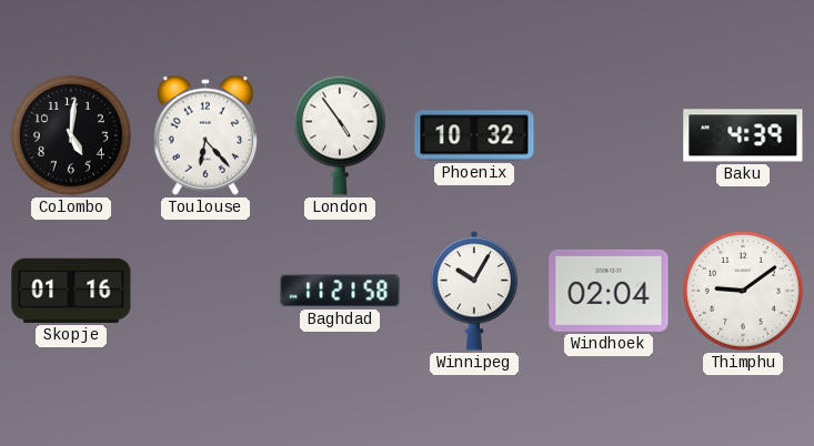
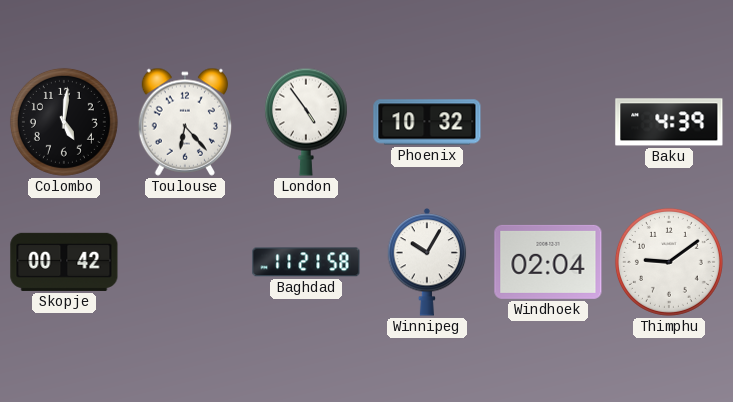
Skopje: 01:16 -> 00:42
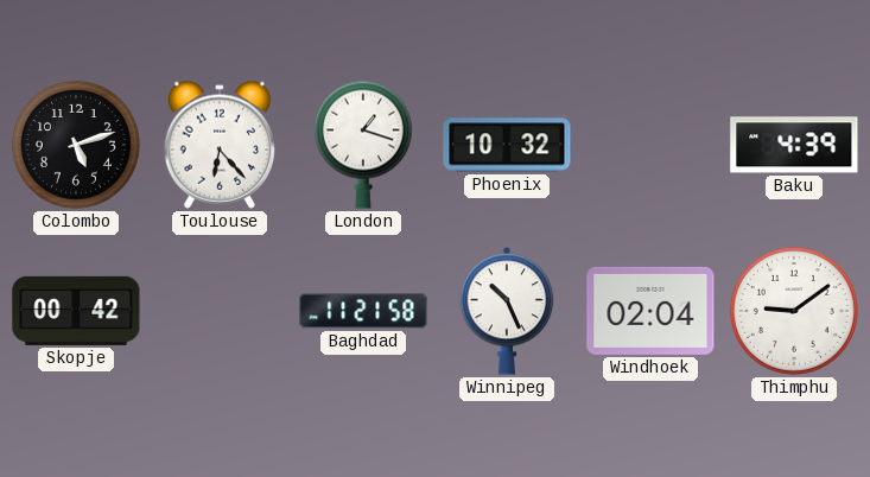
Colombo: 5:01 -> 5:12
London: 4:54 -> 1:18
Winnipeg: 10:05 -> 10:26
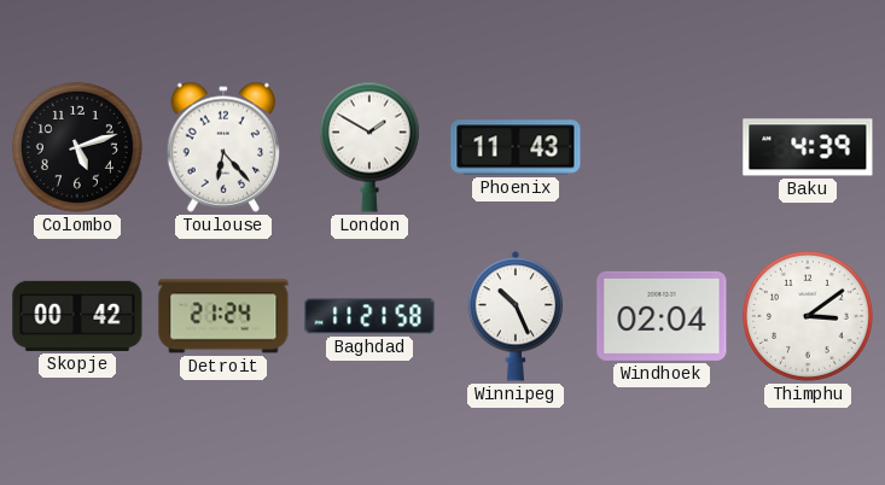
London: 1:18 -> 1:50
Phoenix: 10:32 -> 11:43
Detroit: none -> 21:24
Thimphu: 9:09 -> 3:09
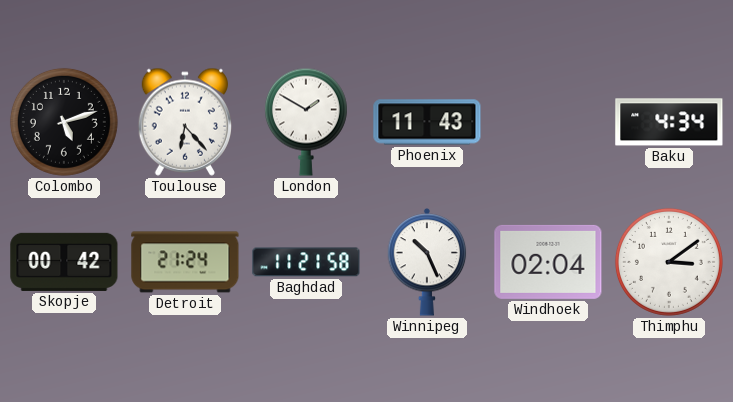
Baku: 4:39 -> 4:34
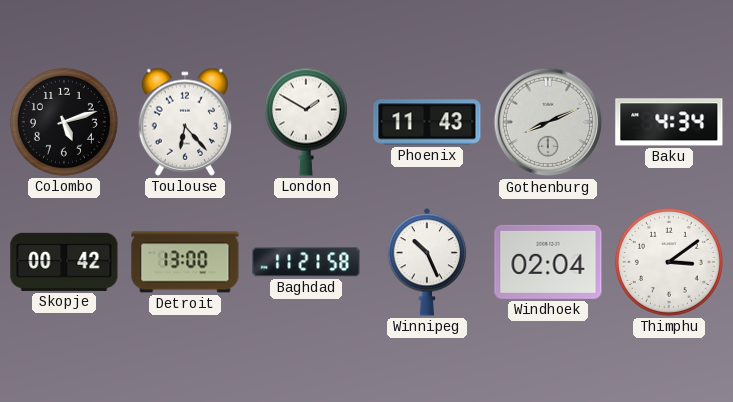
Gothenburg: none -> 8:11
Detroit: 21:24 -> 13:00
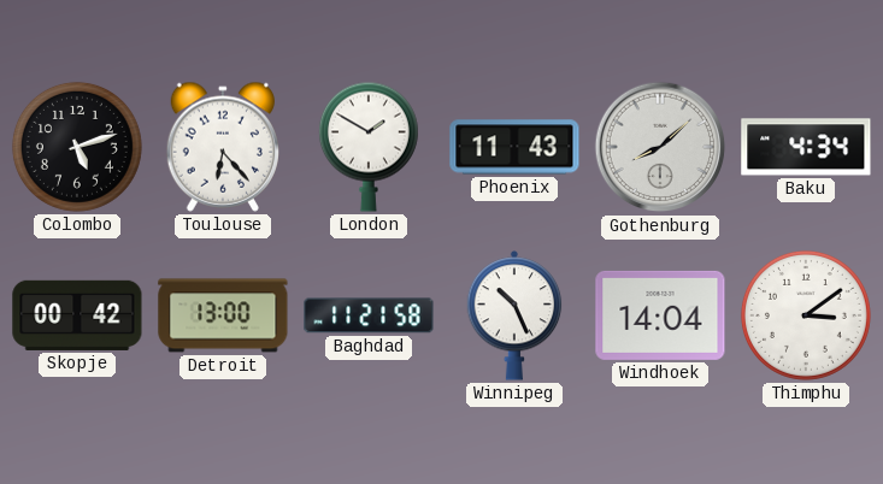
Gothenburg: 8:11 -> 8:08
Windhoek: 02:04 -> 14:04
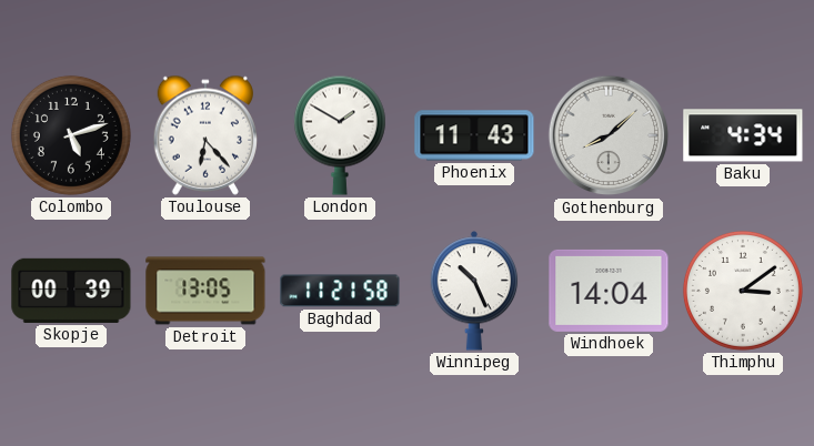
Skopje: 00:42 -> 00:39
Detroit: 13:00 -> 13:05
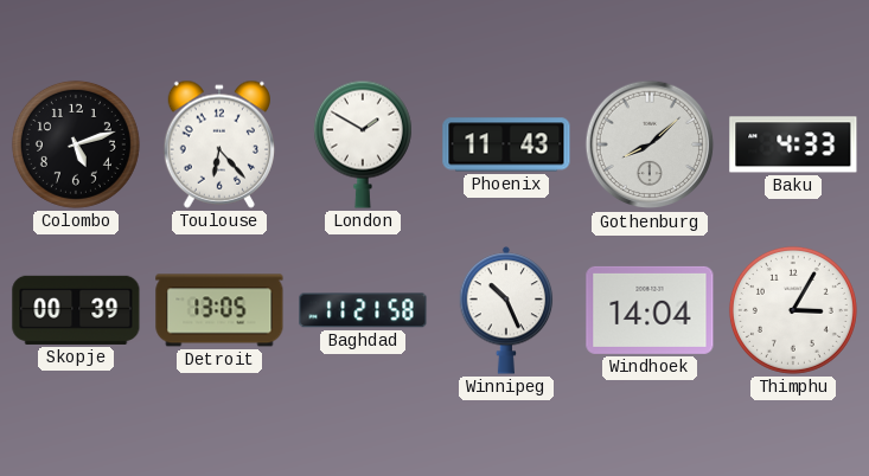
Baku: 4:34 -> 4:33
Thimphu: 3:09 -> 3:05
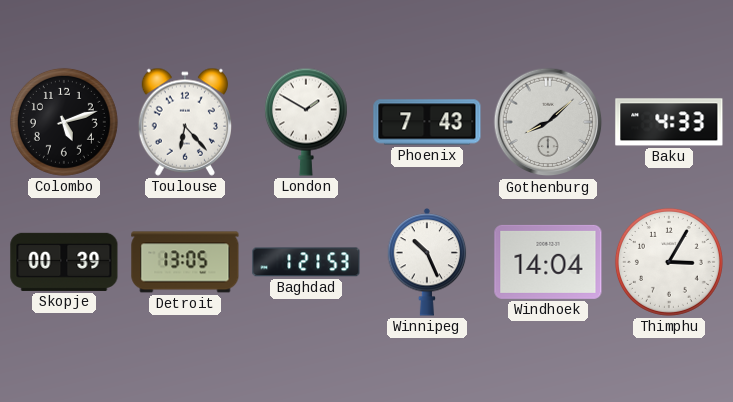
Phoenix: 11:43 -> 7:43
Baghdad: 11:21 -> 1:21
